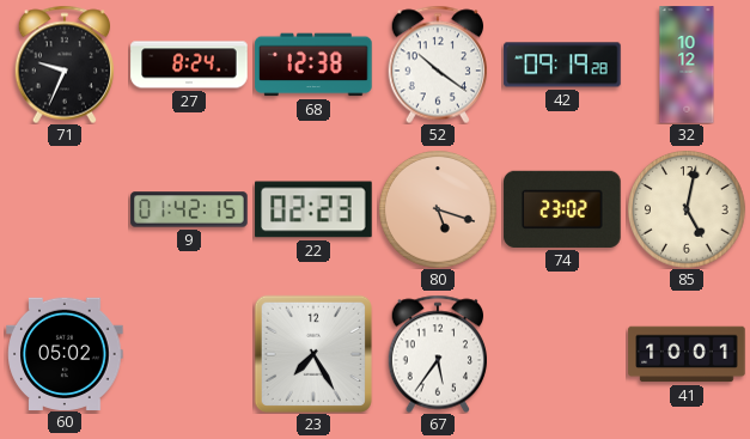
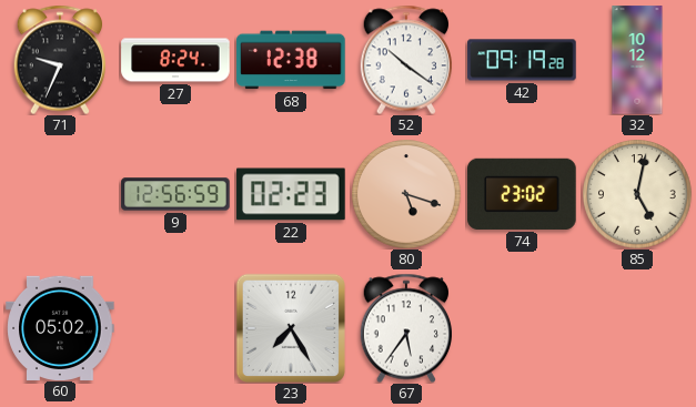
9: 01:42 -> 12:56
41: 10:01 -> none
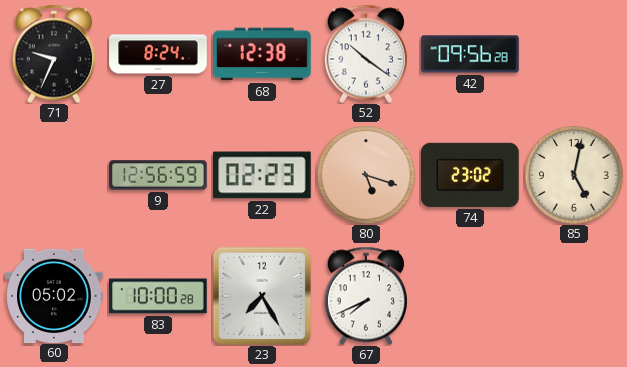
42: 09:19 -> 09:56
32: 10:12 -> none
83: none -> 10:00
67: 5:36 -> 7:41
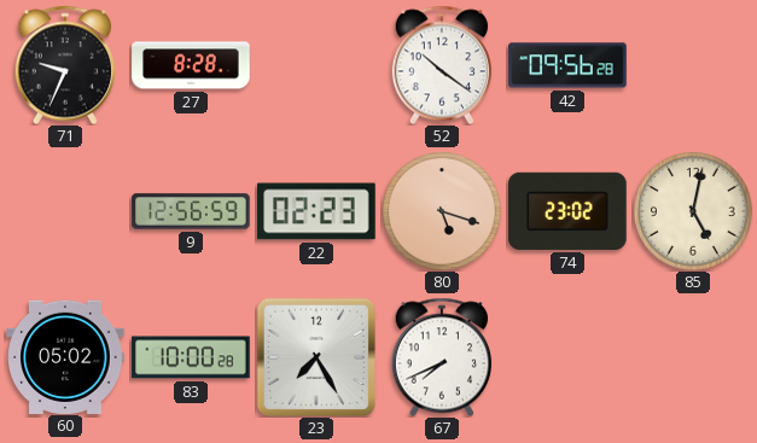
27: 8:24 -> 8:28
68: 12:38 -> none
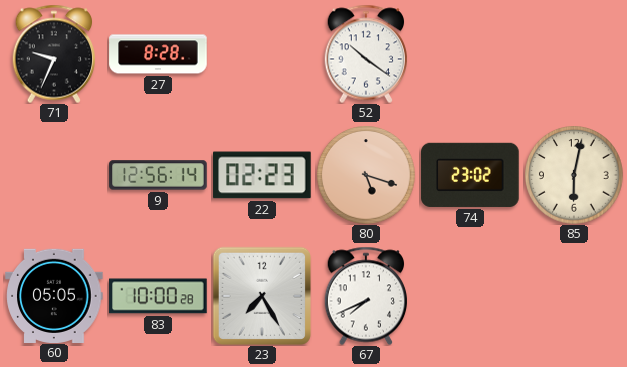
42: 09:56 -> none
9: 12:56:59 -> 12:56:14
85: 5:02 -> 6:02
60: 05:02 -> 05:05
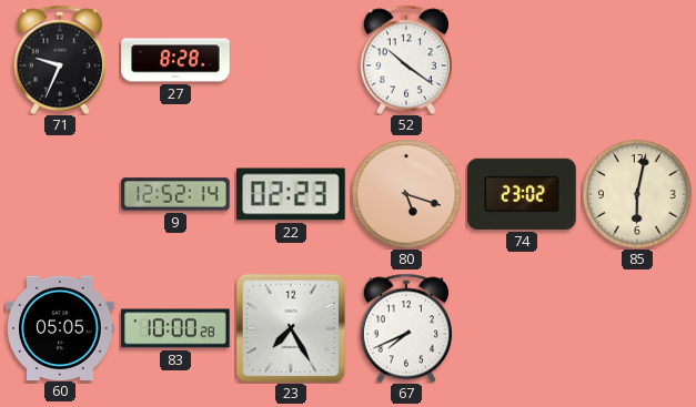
9: 12:56 -> 12:52
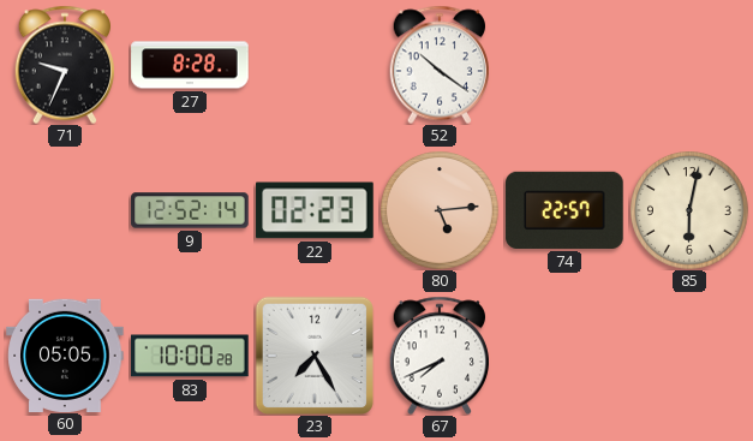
80: 5:18 -> 5:14
74: 23:02 -> 22:57
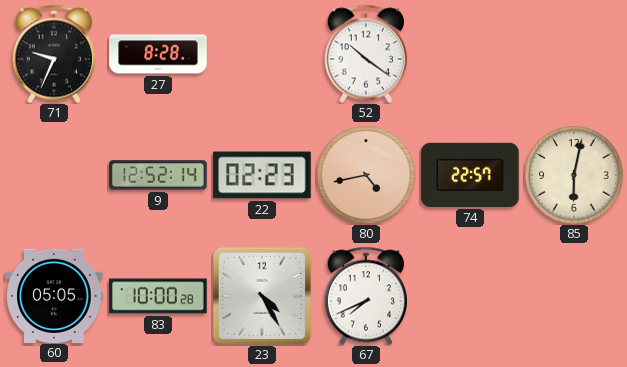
80: 5:14 -> 4:43
23: 7:25 -> 4:25
